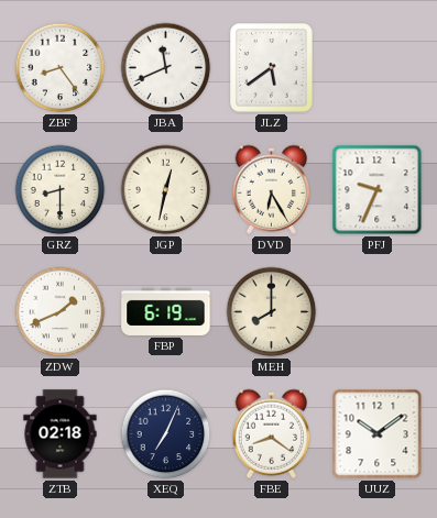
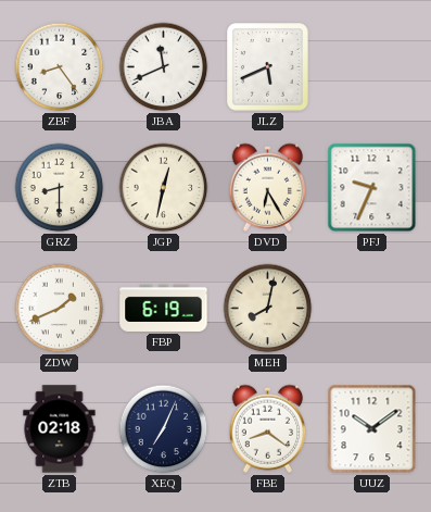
JLZ: 5:39 -> 5:41
MEH: 8:00 -> 8:02
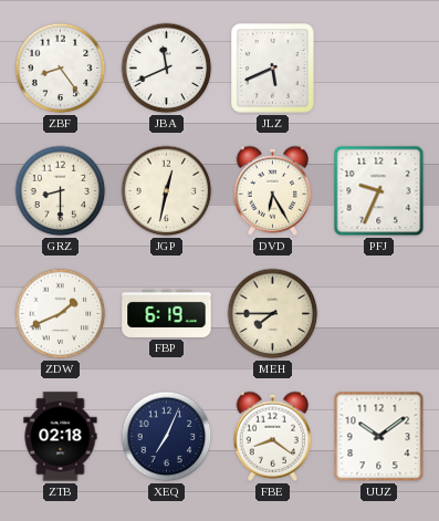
MEH: 8:02 -> 7:45
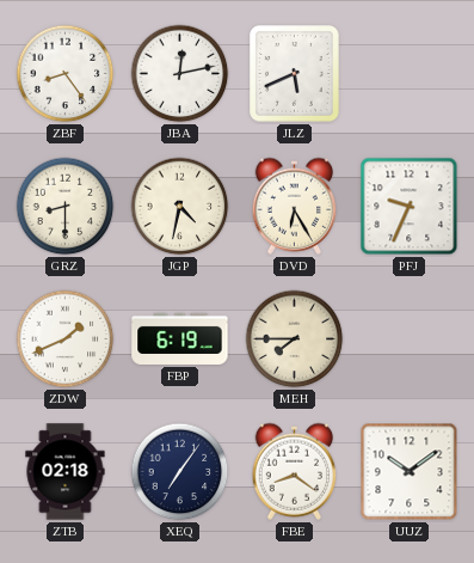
JBA: 11:41 -> 12:13
JGP: 12:32 -> 4:32
XEQ: 7:04 -> 7:06
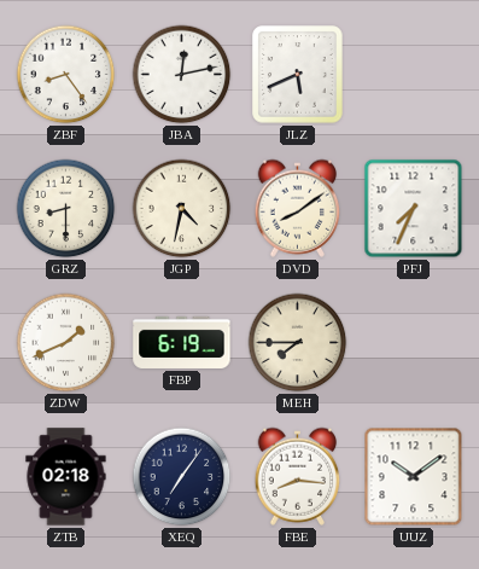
DVD: 6:25 -> 8:09
PFJ: 9:34 -> 7:34
FBE: 8:21 -> 8:16
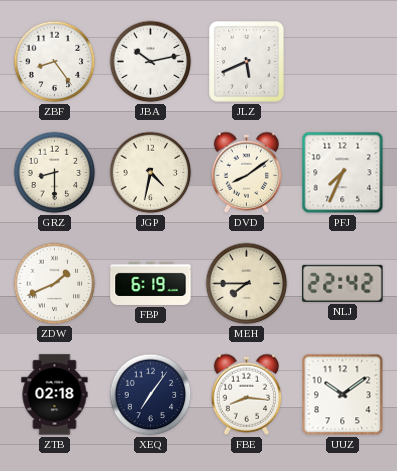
JBA: 12:13 -> 10:13
NLJ: none -> 22:42
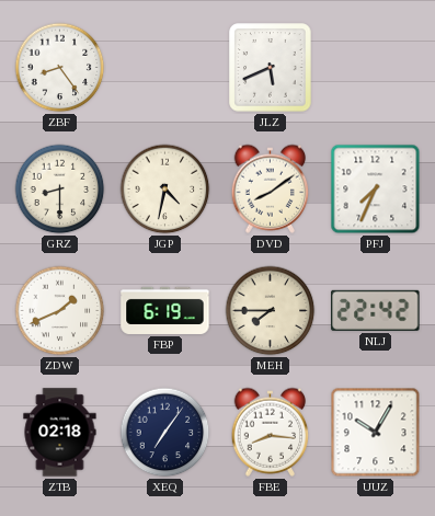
JBA: 10:13 -> none
UUZ: 10:09 -> 10:05
